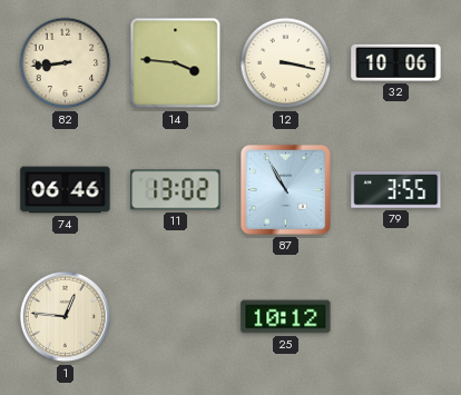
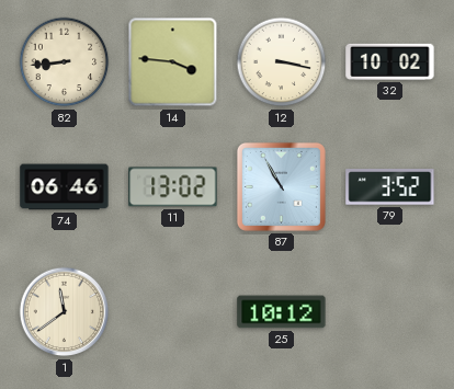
32: 10:06 -> 10:02
79: 3:55 -> 3:52
1: 12:46 -> 11:39
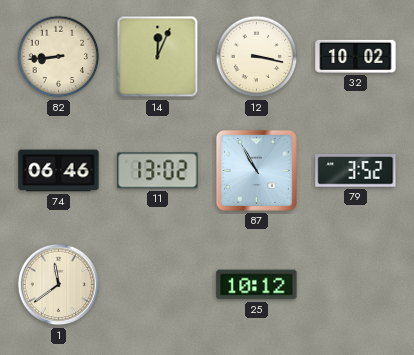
14: 3:46 -> 12:04
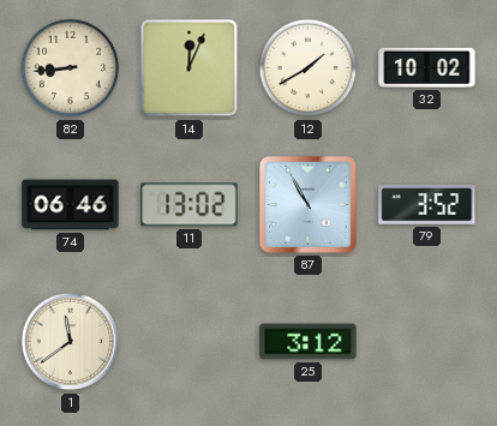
12: 3:17 -> 1:40
25: 10:12 -> 3:12
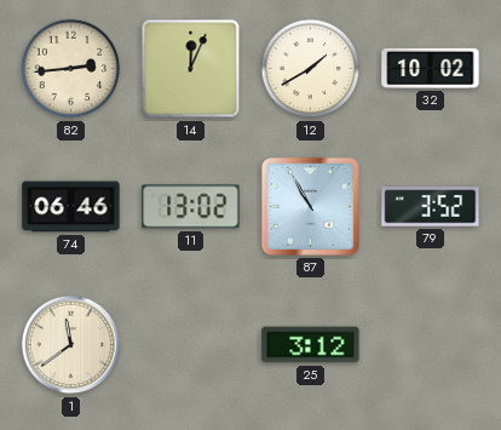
82: 8:44 -> 2:44
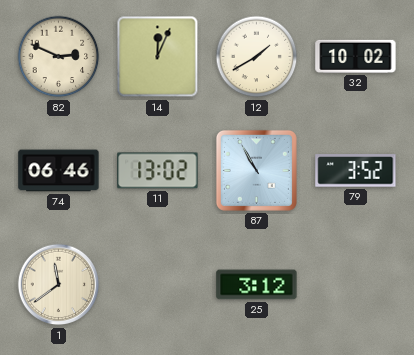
82: 2:44 -> 2:49
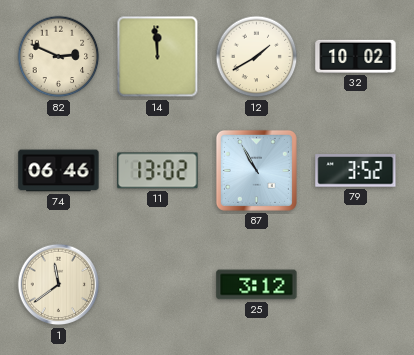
14: 12:04 -> 11:59
